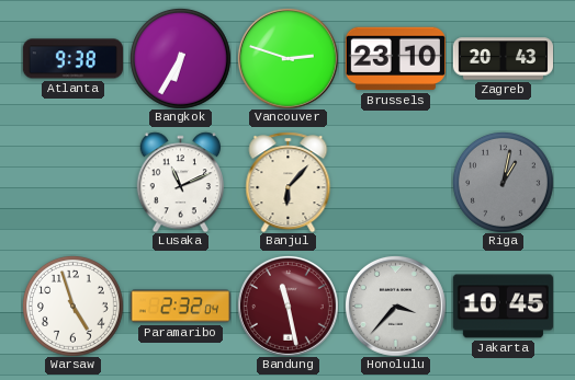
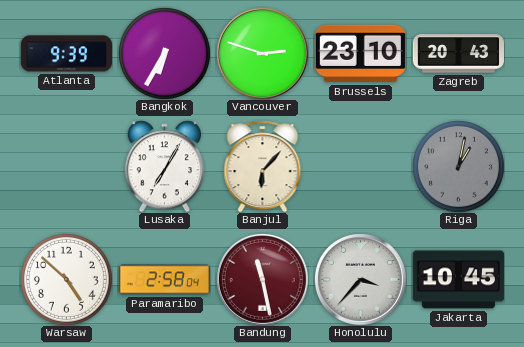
Atlanta: 9:38 -> 9:39
Lusaka: 11:11 -> 7:05
Warsaw: 4:57 -> 4:52
Paramaribo: 2:32 -> 2:58
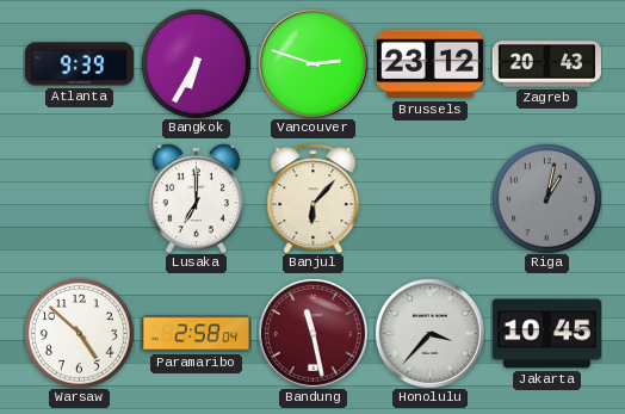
Brussels: 23:10 -> 23:12
Lusaka: 7:05 -> 7:00
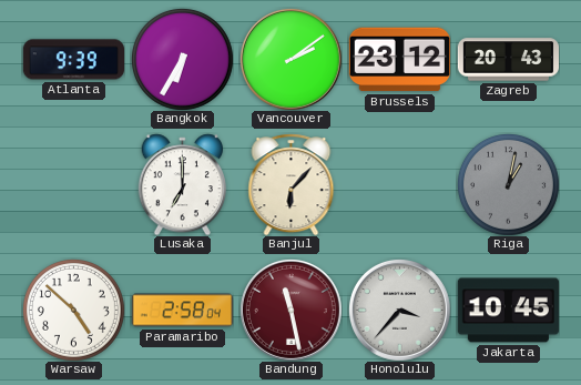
Vancouver: 2:48 -> 2:09
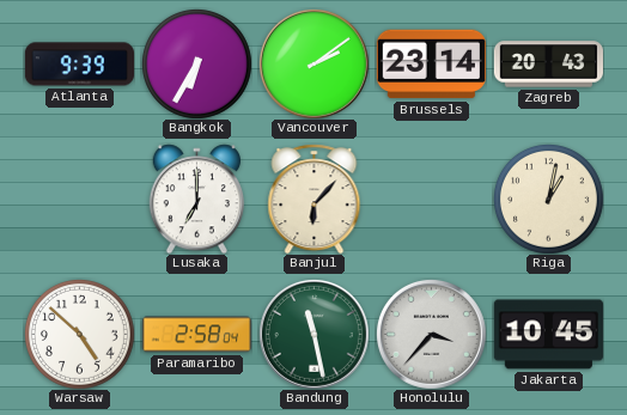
Brussels: 23:12 -> 23:14
Riga dial: grey -> cream
Bandung dial: burgundy -> green
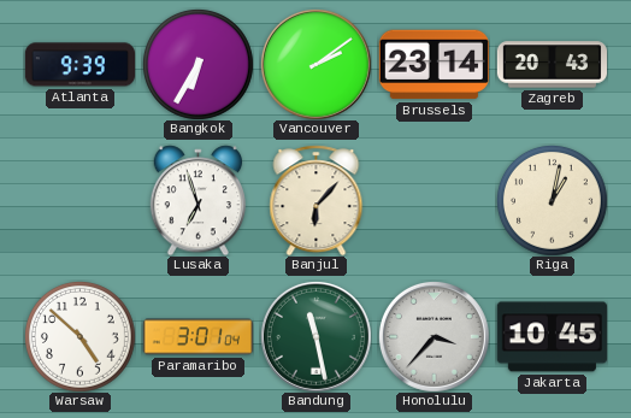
Lusaka: 7:00 -> 6:57
Paramaribo: 2:58 -> 3:01
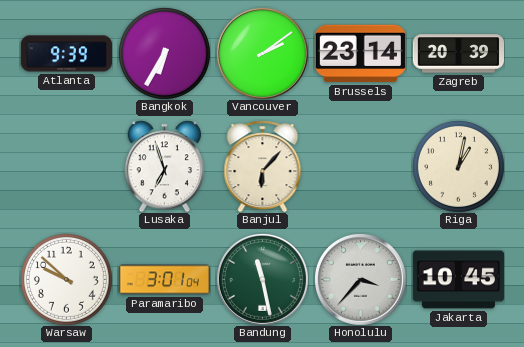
Zagreb: 20:43 -> 20:39
Warsaw: 4:52 -> 9:52
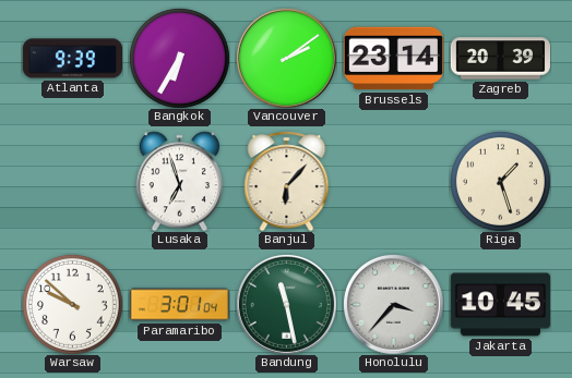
Riga: 1:02 -> 1:27
